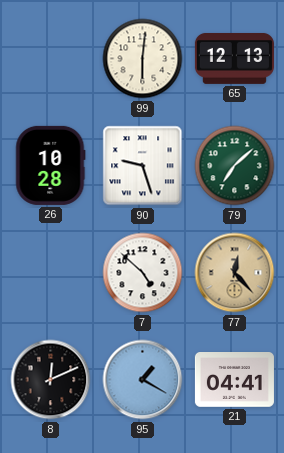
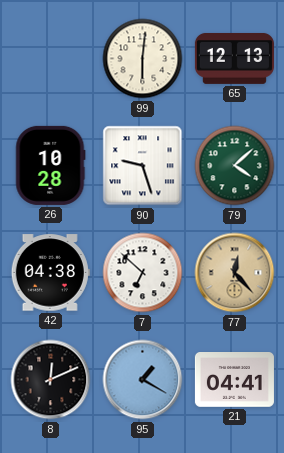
79: 7:08 -> 4:08
42: none -> 04:38
7: 4:52 -> 6:52
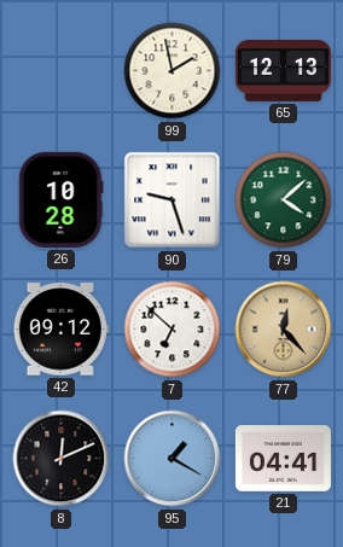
99: 6:01 -> 1:58
42: 04:38 -> 09:12
